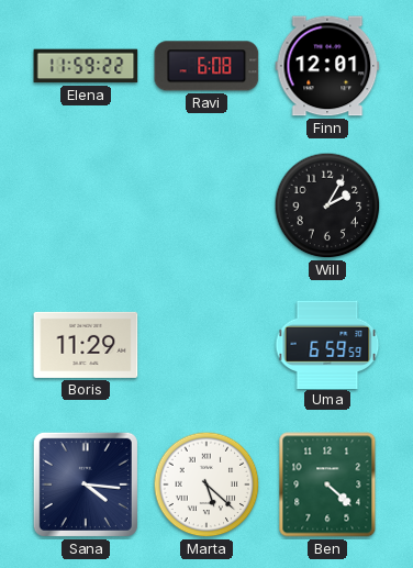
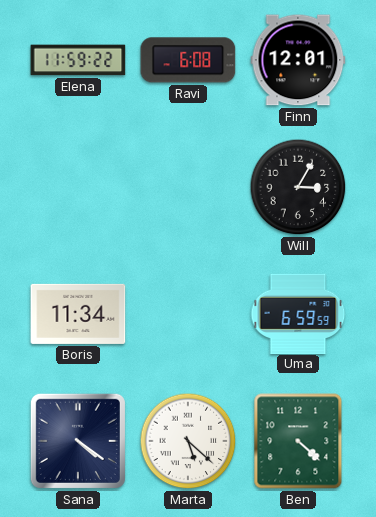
Will: 2:05 -> 3:05
Boris: 11:29 -> 11:34
Sana: 4:16 -> 4:21
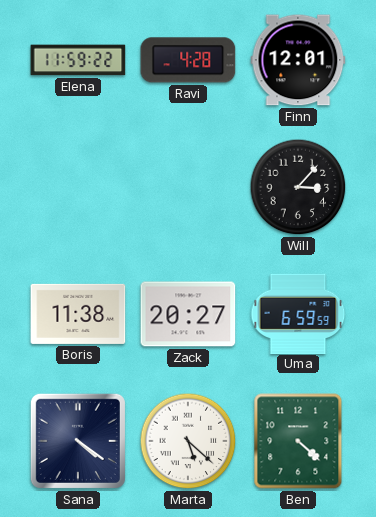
Ravi: 6:08 -> 4:28
Will: 3:05 -> 3:07
Boris: 11:34 -> 11:38
Zack: none -> 20:27
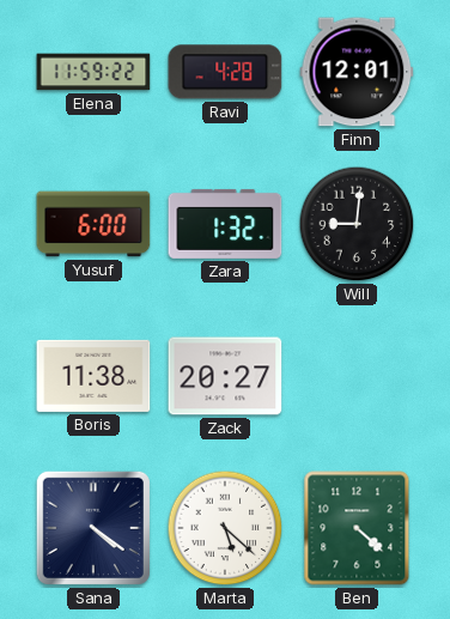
Yusuf: none -> 6:00
Zara: none -> 1:32
Will: 3:07 -> 9:01
Uma: 6:59 -> none
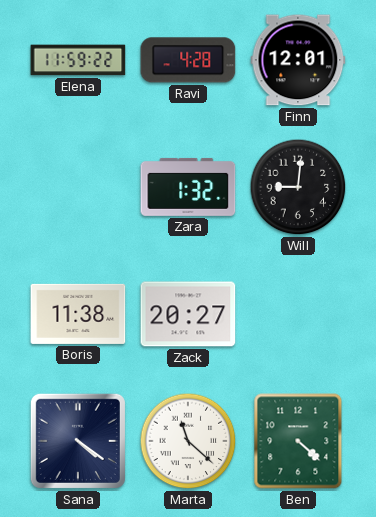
Yusuf: 6:00 -> none
Marta: 5:22 -> 11:22
